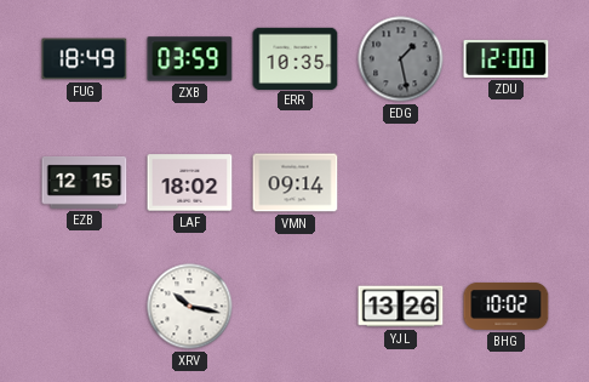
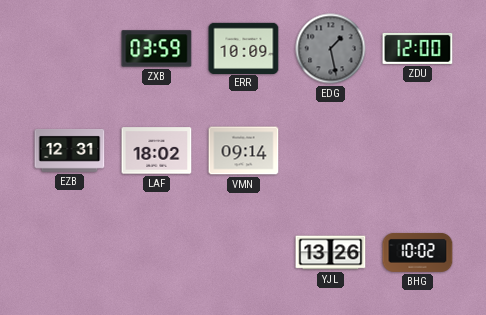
FUG: 18:49 -> none
ERR: 10:35 -> 10:09
EZB: 12:15 -> 12:31
XRV: 10:17 -> none
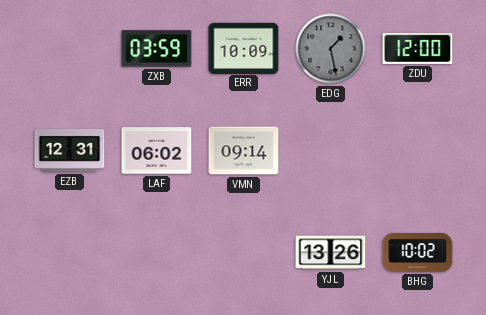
LAF: 18:02 -> 06:02
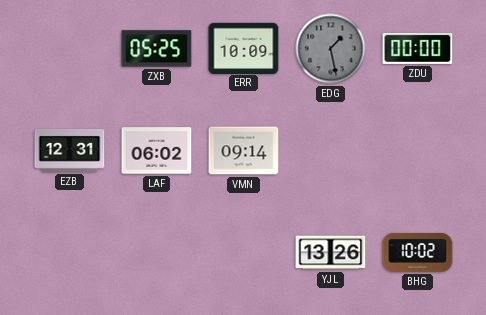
ZXB: 03:59 -> 05:25
ZDU: 12:00 -> 00:00
